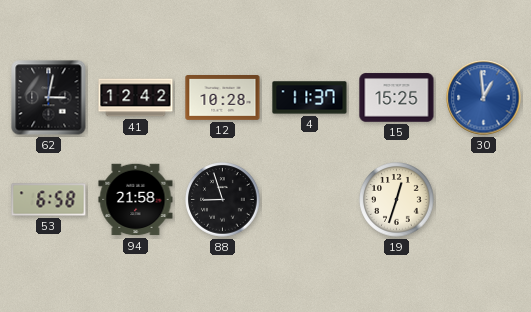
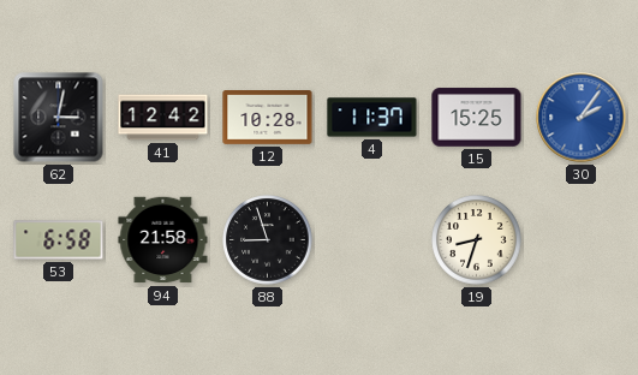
30: 12:59 -> 2:06
19: 12:33 -> 8:33
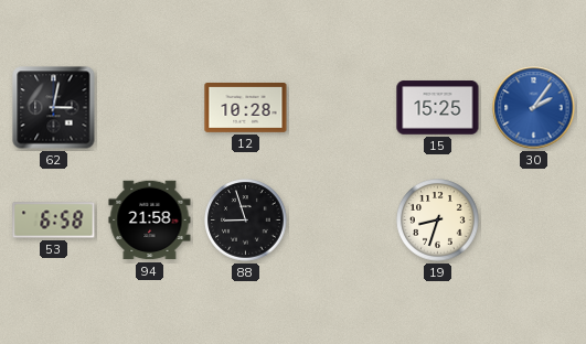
41: 12:42 -> none
4: 11:37 -> none
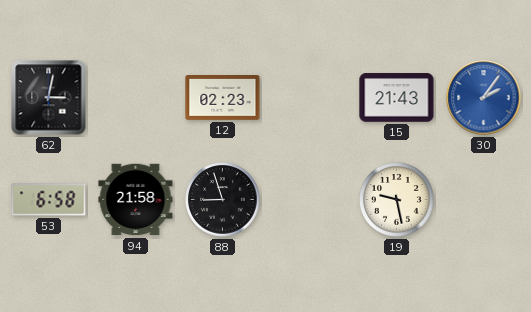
12: 10:28 -> 02:23
15: 15:25 -> 21:43
19: 8:33 -> 9:28
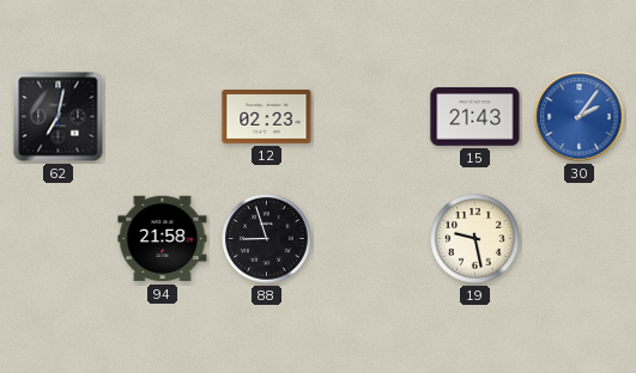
62: 3:02 -> 7:02
53: 6:58 -> none
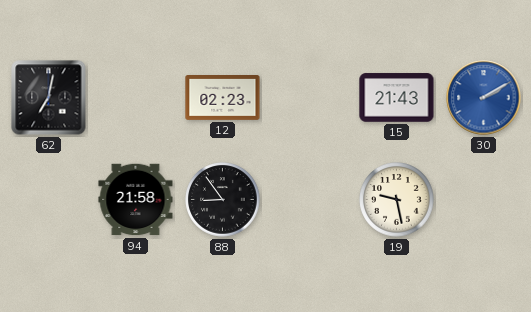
30: 2:06 -> 2:10
88: 8:57 -> 8:54
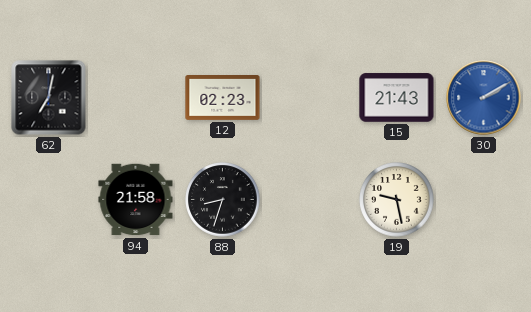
88: 8:54 -> 8:33
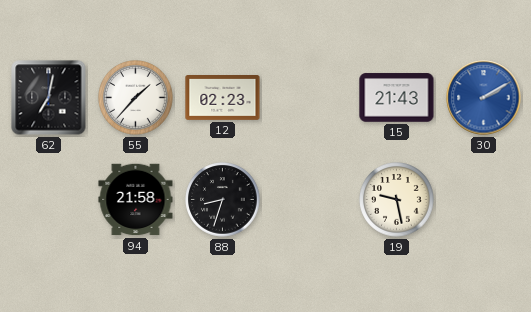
55: none -> 1:37
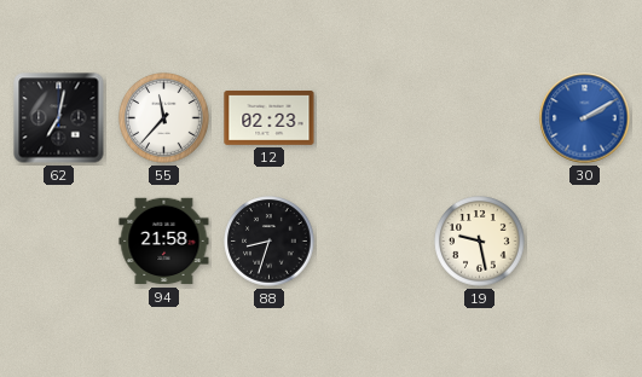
55: 1:37 -> 11:37
15: 21:43 -> none
